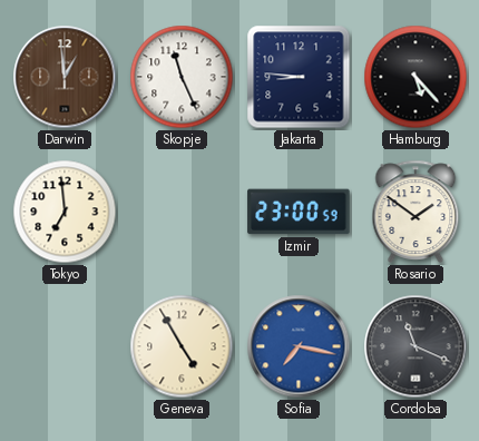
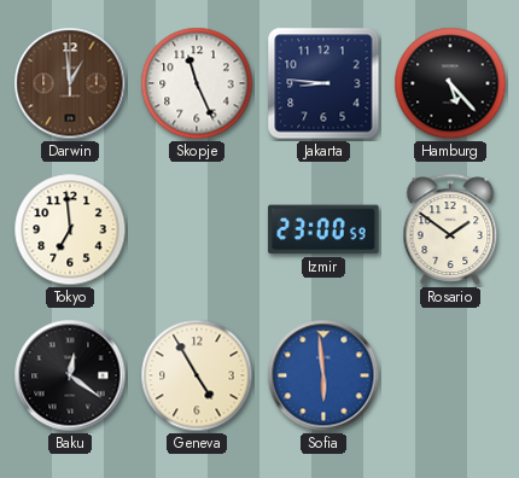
Baku: none -> 12:21
Sofia: 7:17 -> 5:59
Cordoba: 11:19 -> none
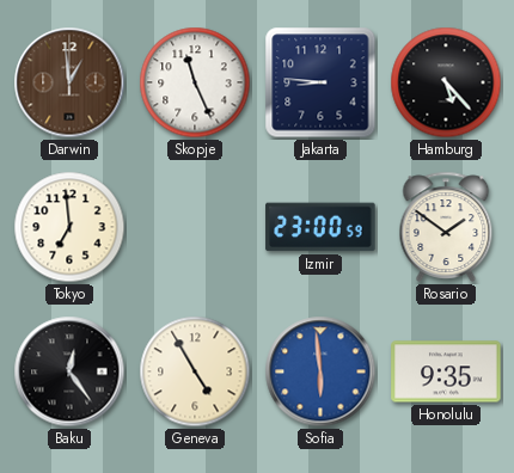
Baku: 12:21 -> 12:24
Honolulu: none -> 9:35
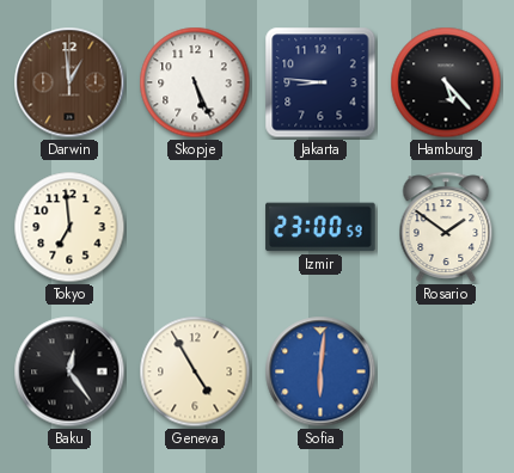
Skopje: 11:26 -> 5:26
Sofia: 5:59 -> 6:01
Honolulu: 9:35 -> none
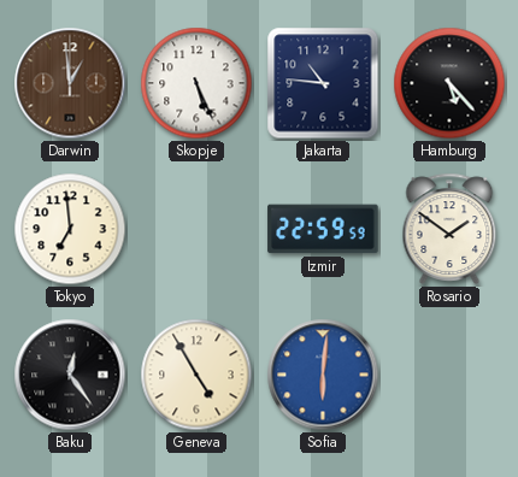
Jakarta: 8:46 -> 10:46
Izmir: 23:00 -> 22:59
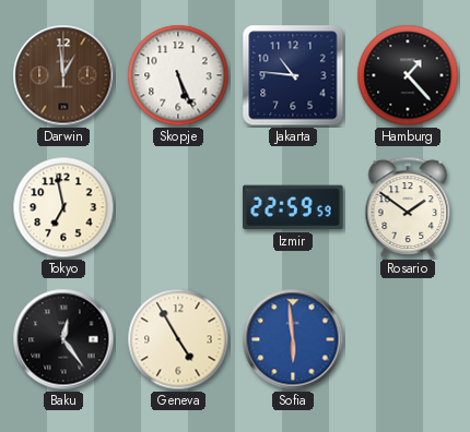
Hamburg: 5:23 -> 1:23
Tokyo: 6:59 -> 6:58
Sofia: 6:01 -> 5:59
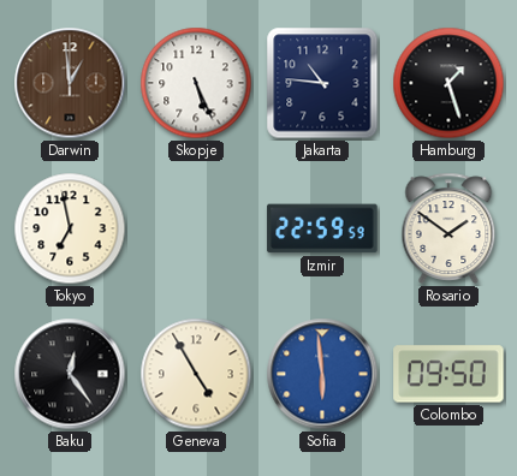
Hamburg: 1:23 -> 1:27
Colombo: none -> 09:50
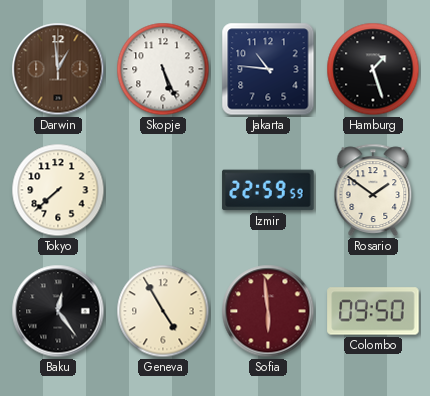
Tokyo: 6:58 -> 7:38
Sofia dial: blue -> burgundy
